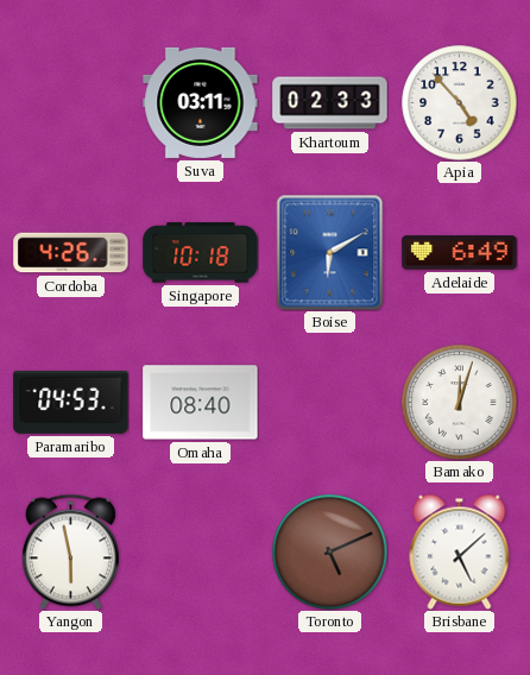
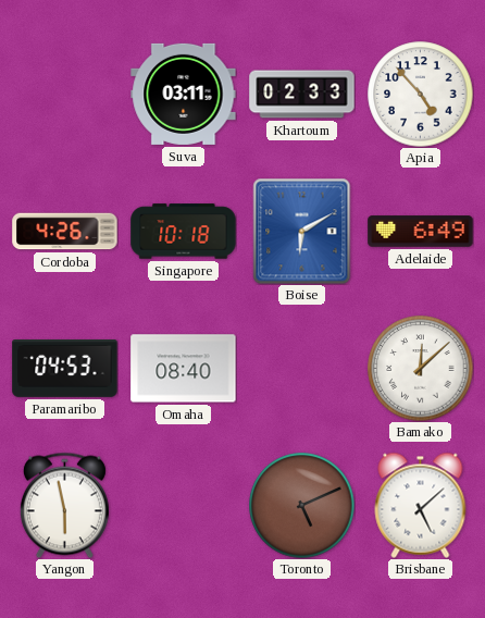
Bamako: 12:03 -> 12:08
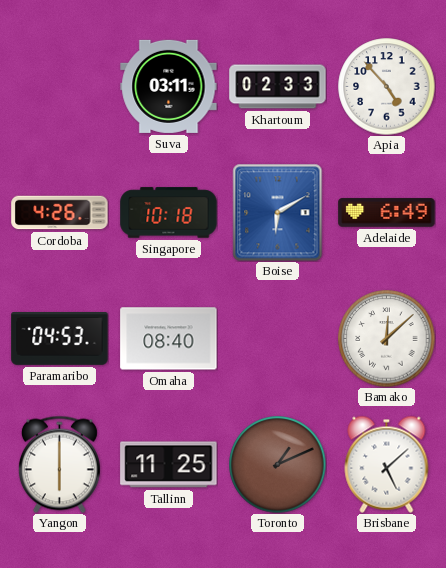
Yangon: 5:58 -> 6:00
Tallinn: none -> 11:25
Toronto: 5:11 -> 1:11
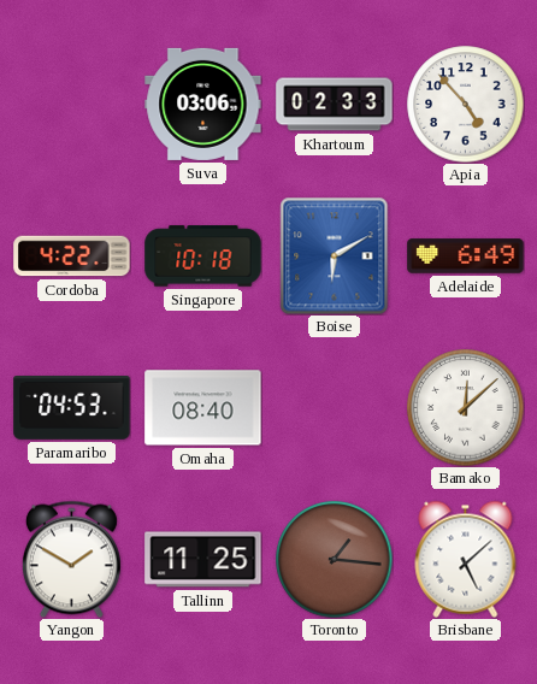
Suva: 03:11 -> 03:06
Cordoba: 4:26 -> 4:22
Yangon: 6:00 -> 1:50
Toronto: 1:11 -> 1:16
